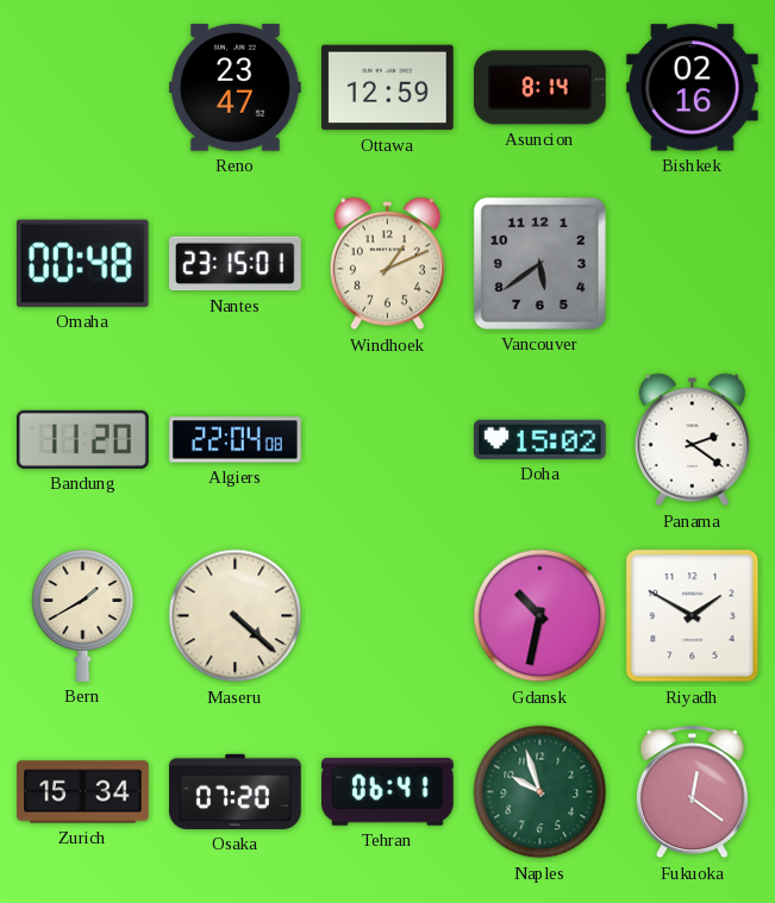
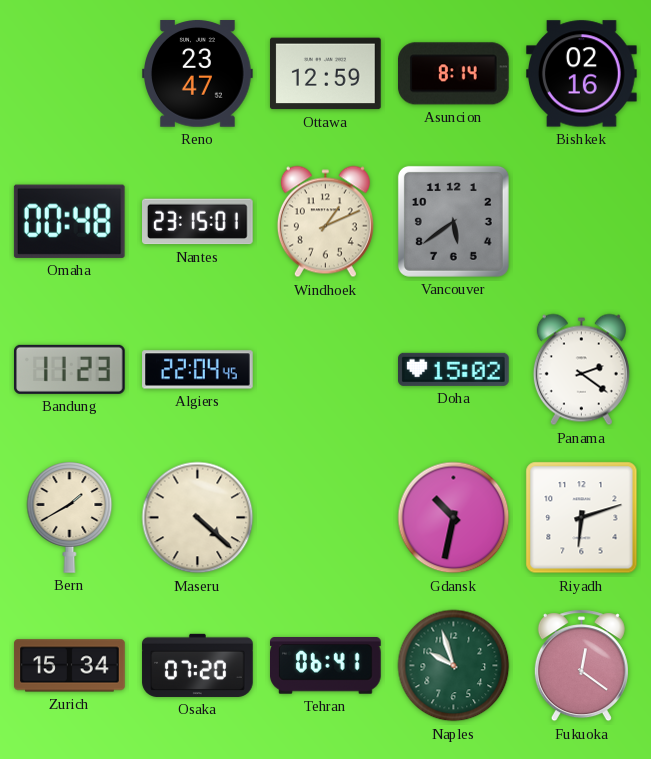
Bandung: 11:20 -> 11:23
Algiers: 22:04:08 -> 22:04:45
Riyadh: 1:50 -> 6:12
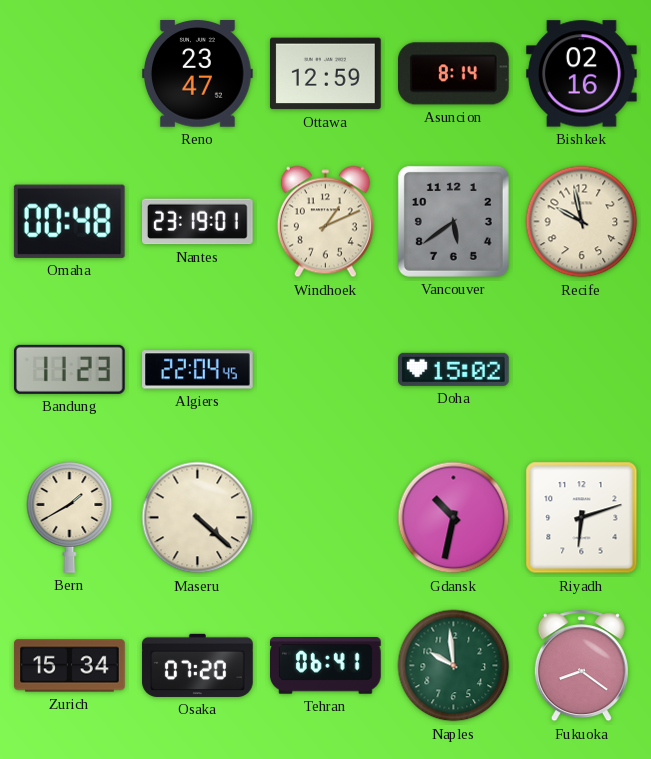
Nantes: 23:15 -> 23:19
Recife: none -> 9:58
Panama: 2:21 -> none
Naples: 9:57 -> 9:59
Fukuoka: 12:21 -> 8:21
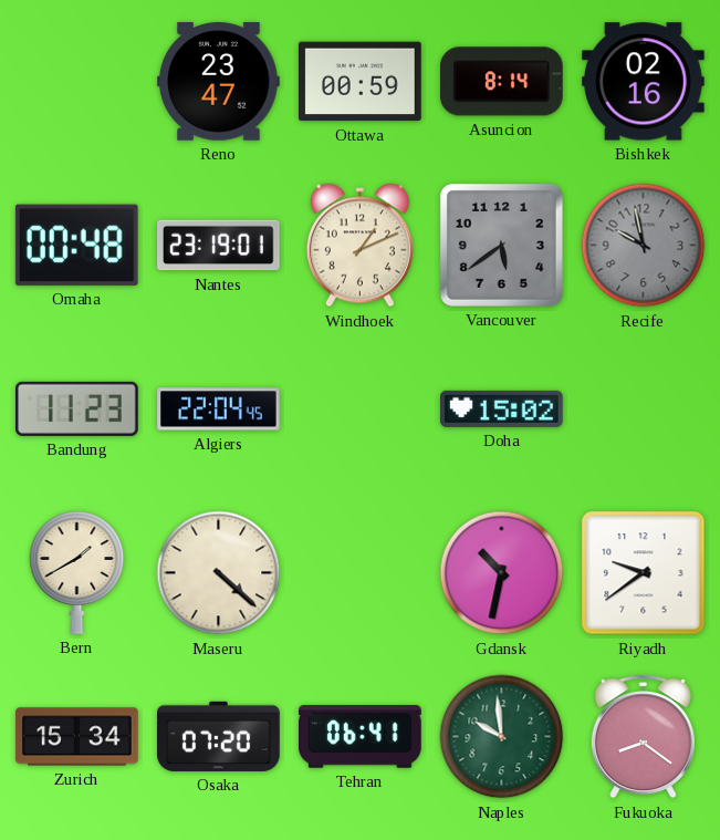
Ottawa: 12:59 -> 00:59
Recife dial: cream -> grey
Riyadh: 6:12 -> 9:39
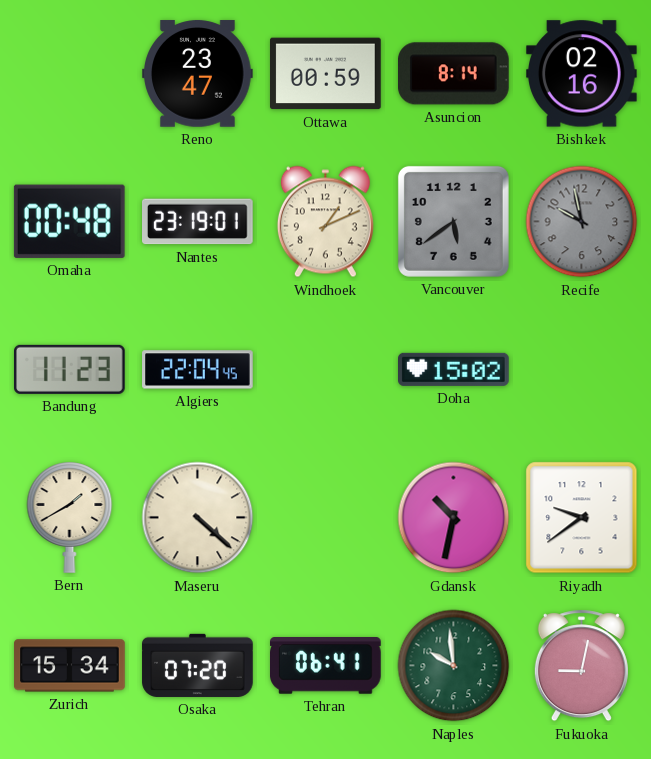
Fukuoka: 8:21 -> 9:02
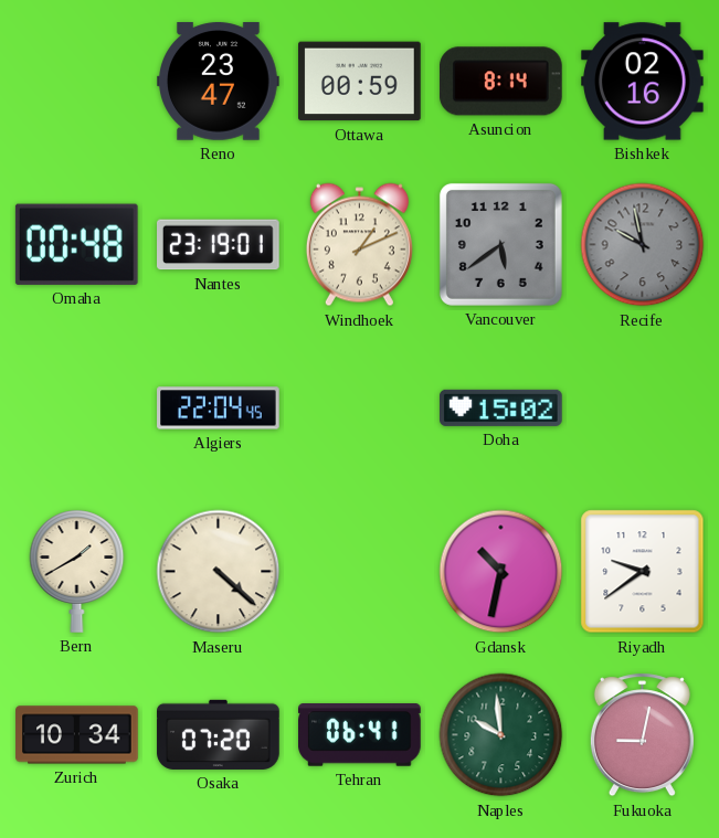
Bandung: 11:23 -> none
Zurich: 15:34 -> 10:34
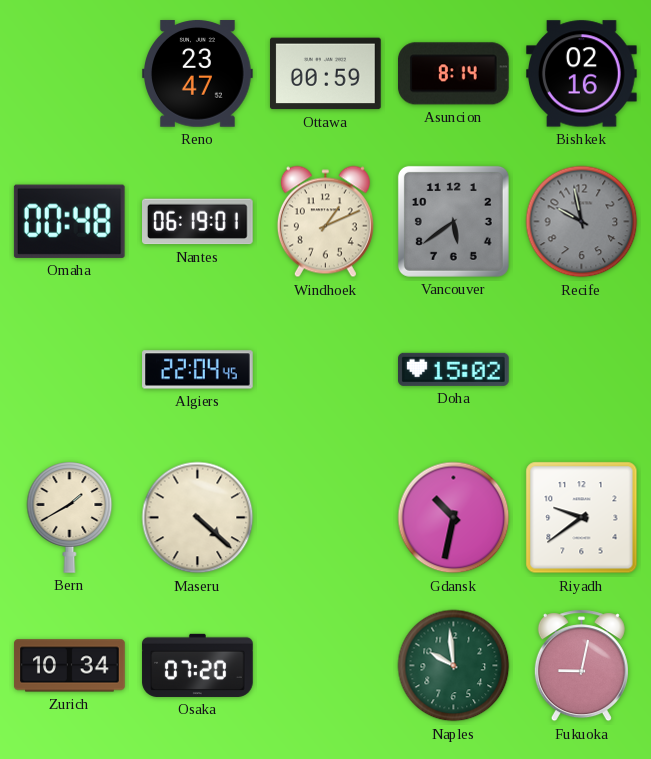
Nantes: 23:19 -> 06:19
Tehran: 06:41 -> none
